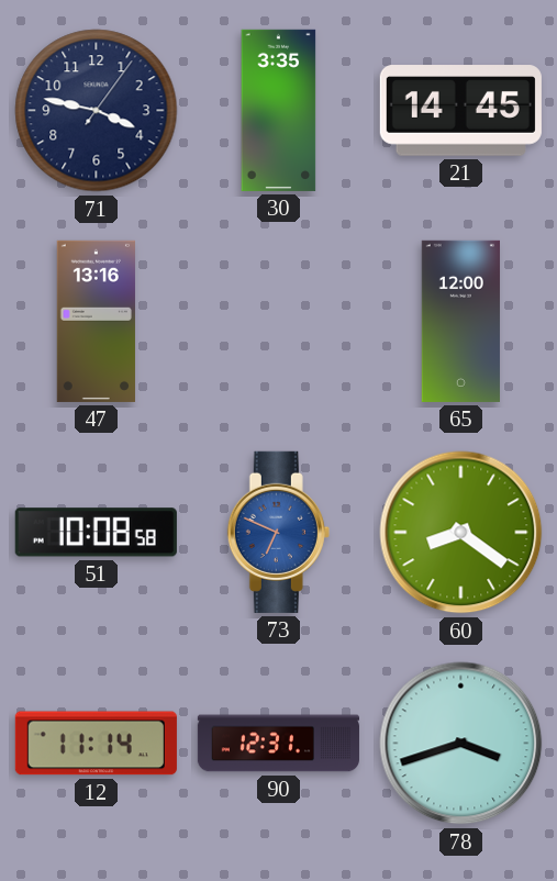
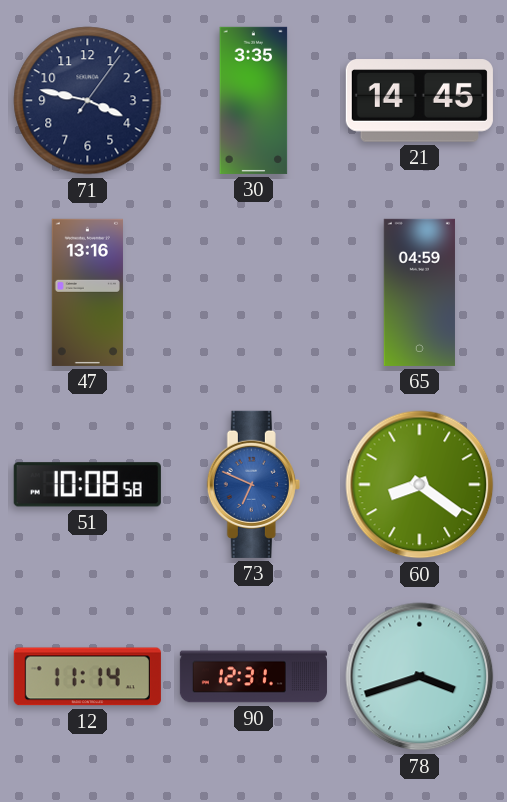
65: 12:00 -> 04:59
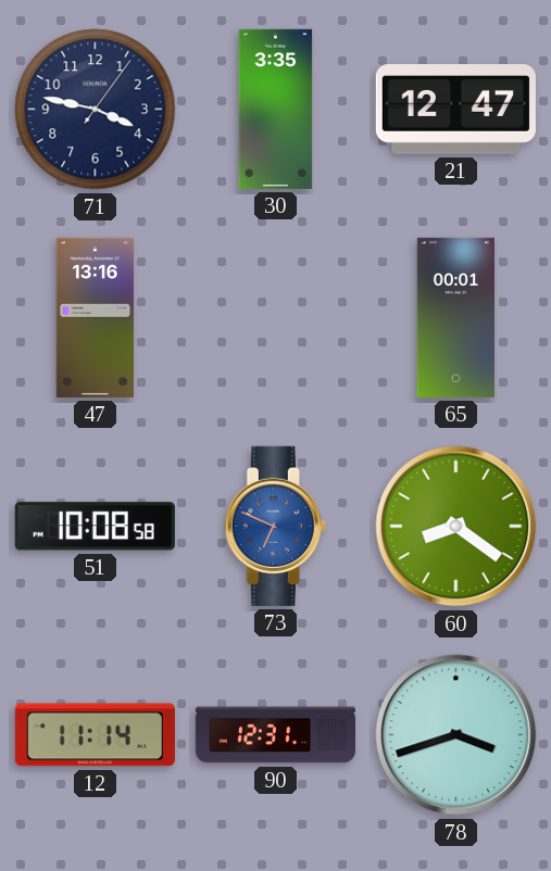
21: 14:45 -> 12:47
65: 04:59 -> 00:01
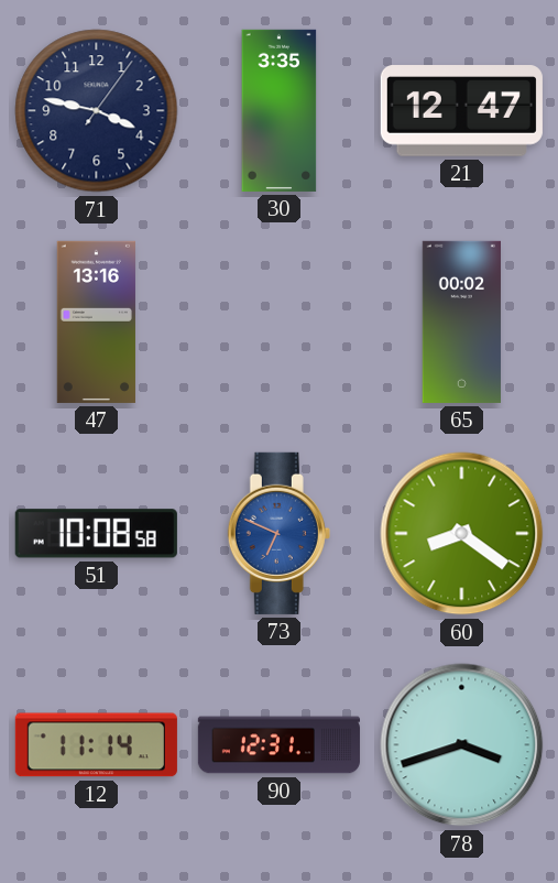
65: 00:01 -> 00:02
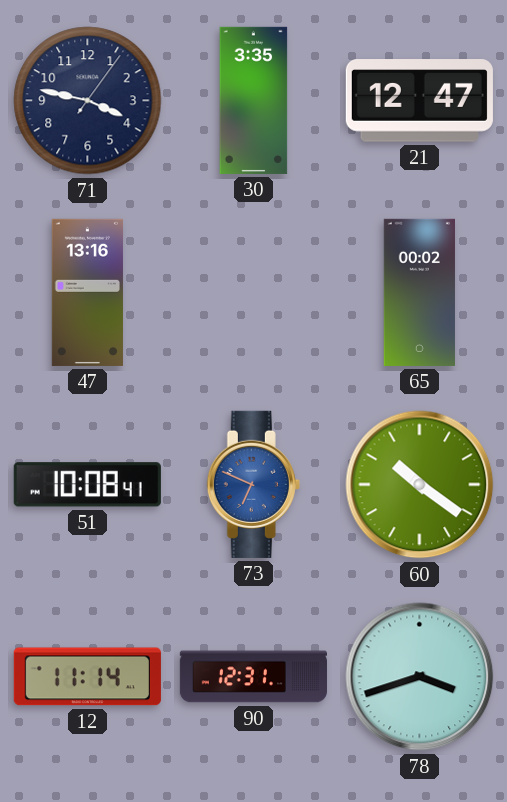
51: 10:08:58 -> 10:08:41
60: 8:21 -> 10:21
